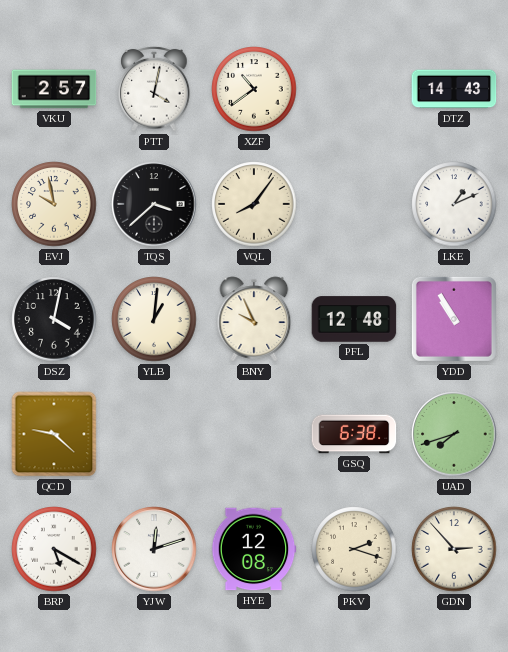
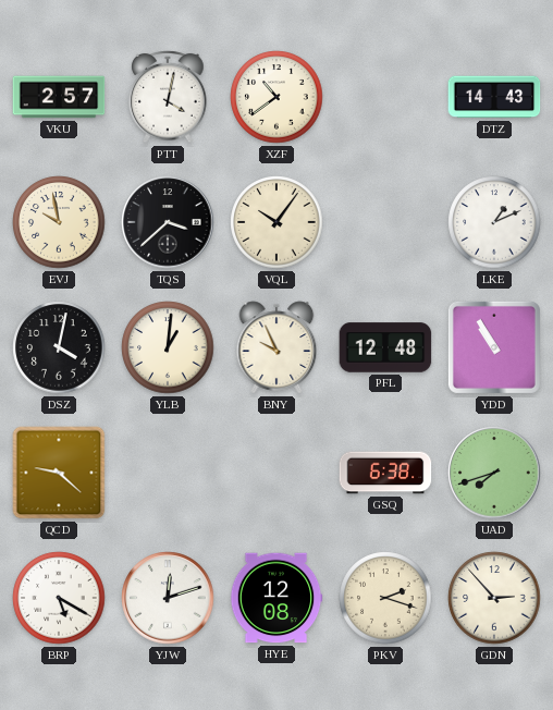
VQL: 8:06 -> 10:06
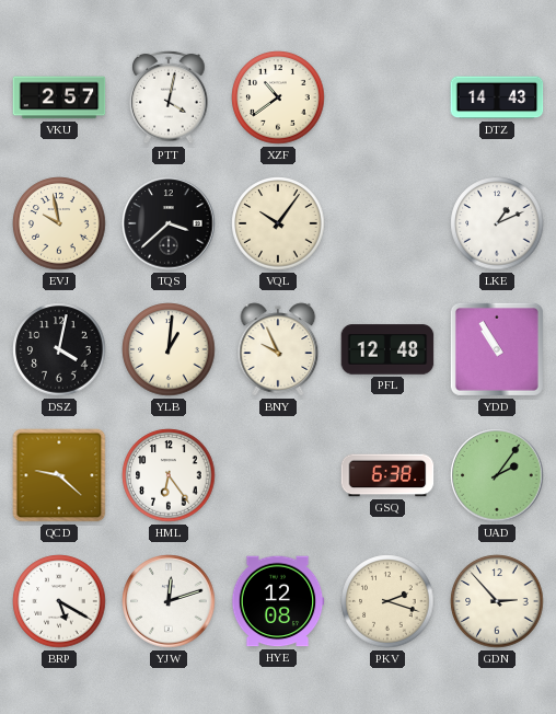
HML: none -> 6:24
UAD: 7:42 -> 2:06
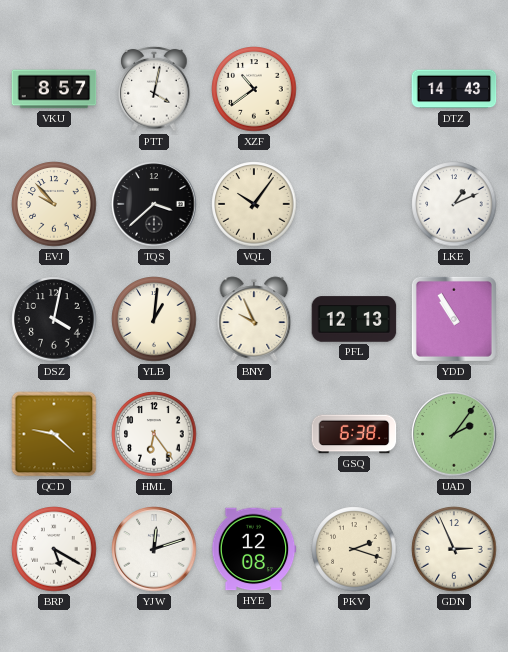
VKU: 2:57 -> 8:57
EVJ: 9:58 -> 9:53
PFL: 12:48 -> 12:13
GDN: 2:53 -> 2:56
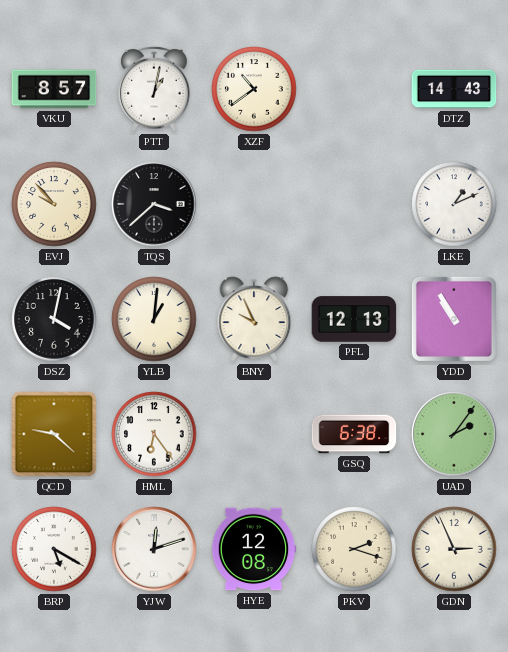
PTT: 4:02 -> 1:02
VQL: 10:06 -> none
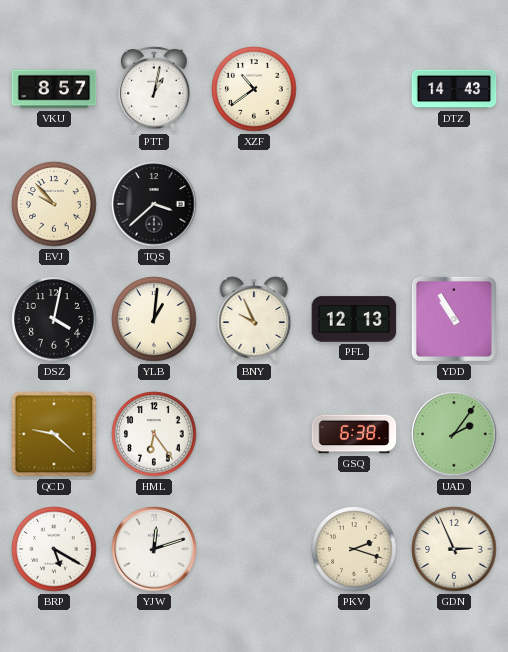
LKE: 1:11 -> none
HYE: 12:08 -> none
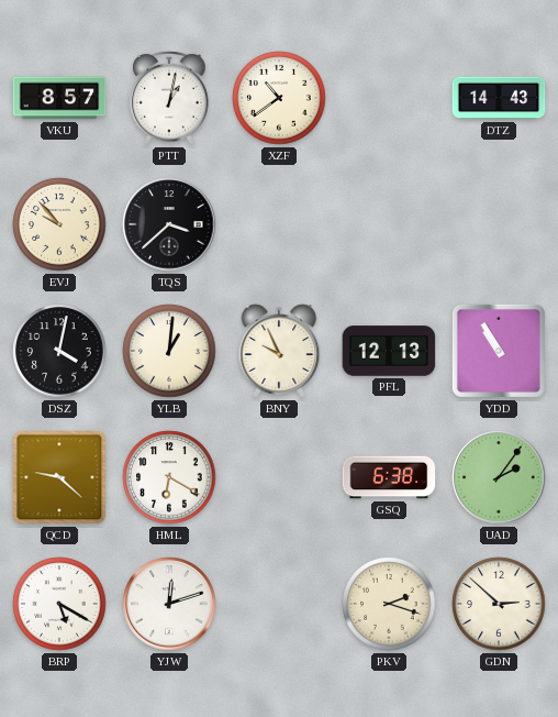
HML: 6:24 -> 6:20
GDN: 2:56 -> 2:52
